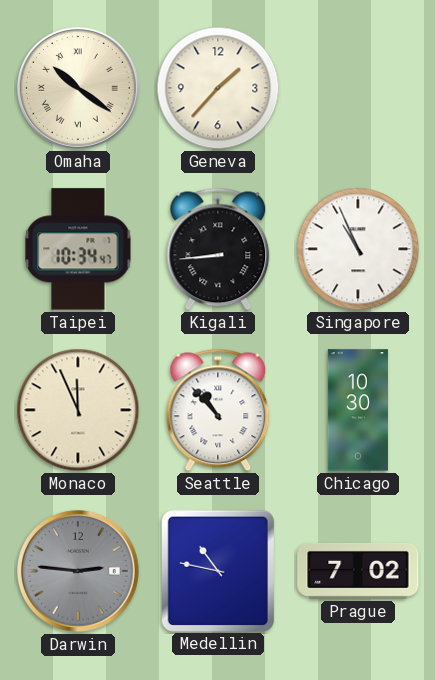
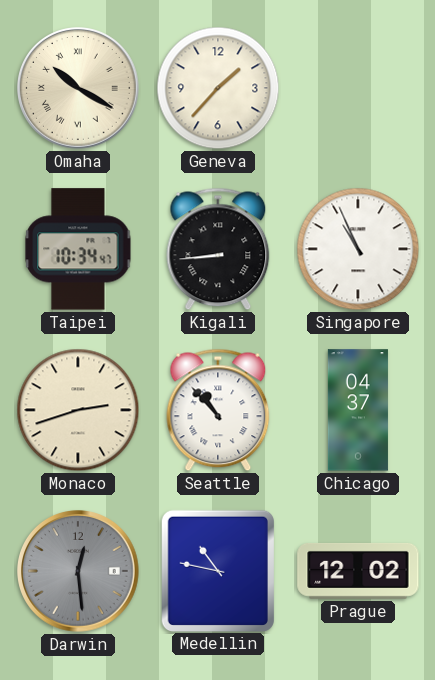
Omaha: 10:21 -> 10:20
Monaco: 11:56 -> 2:42
Chicago: 10:30 -> 04:37
Darwin: 2:46 -> 12:29
Prague: 7:02 -> 12:02
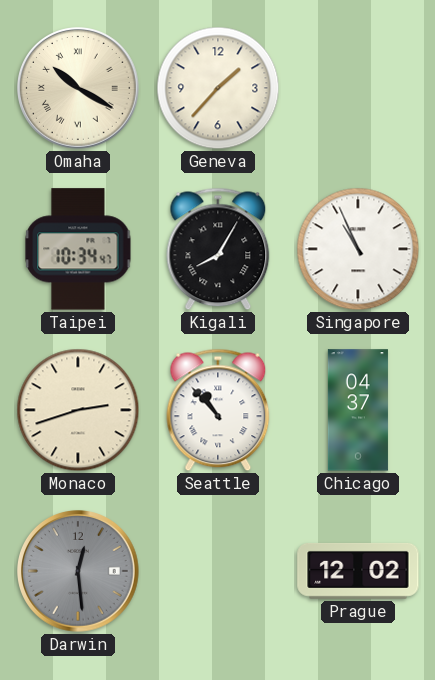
Kigali: 8:44 -> 8:05
Medellin: 10:47 -> none
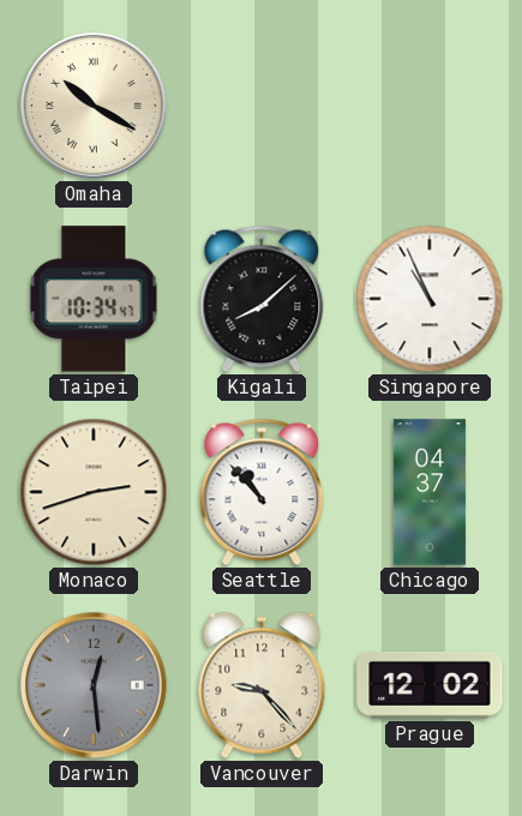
Geneva: 1:37 -> none
Kigali: 8:05 -> 8:08
Vancouver: none -> 9:23
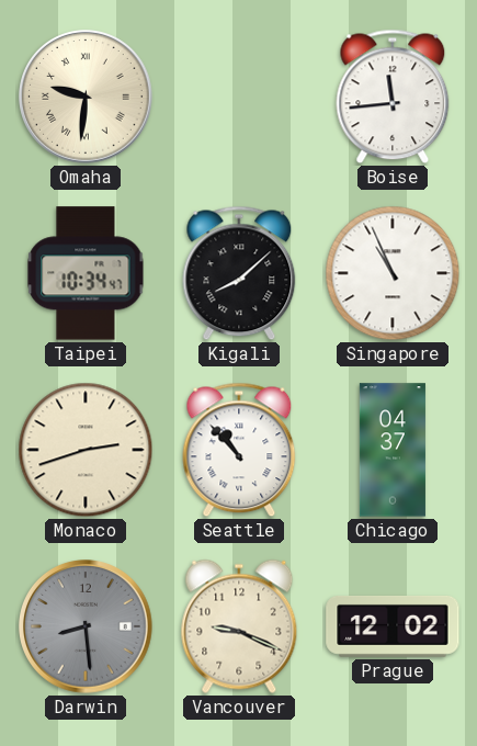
Omaha: 10:20 -> 9:31
Boise: none -> 11:44
Darwin: 12:29 -> 8:29
Vancouver: 9:23 -> 9:19
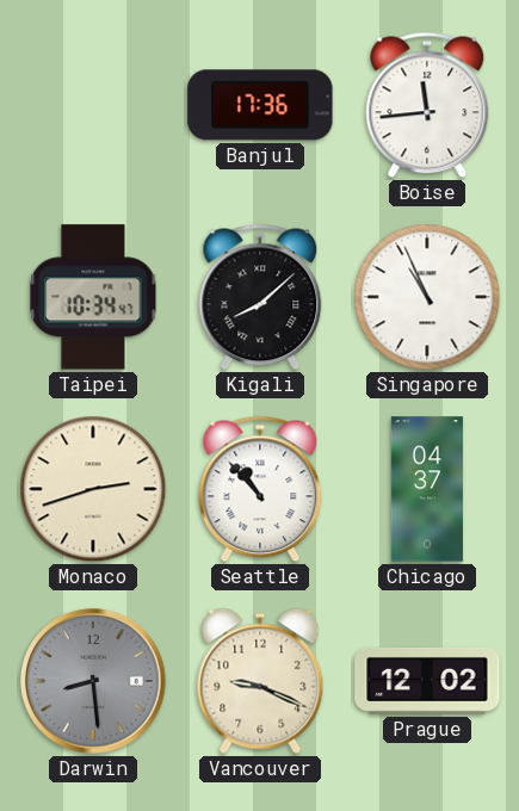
Omaha: 9:31 -> none
Banjul: none -> 17:36
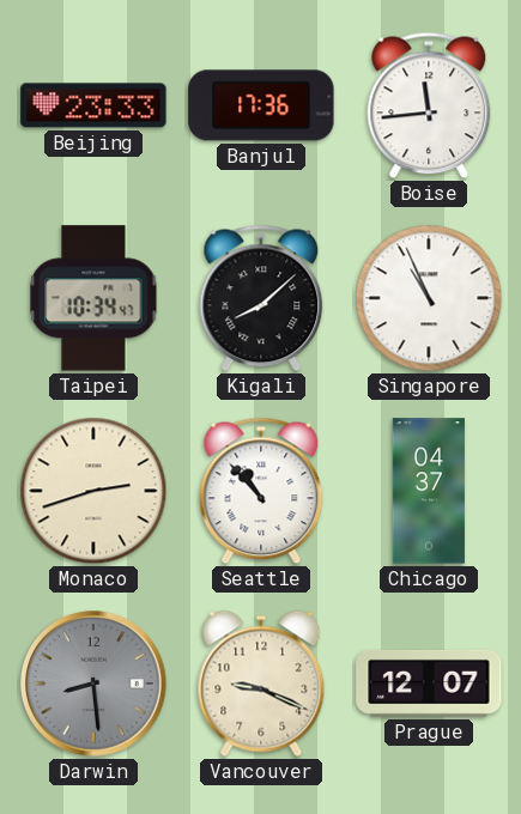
Beijing: none -> 23:33
Prague: 12:02 -> 12:07
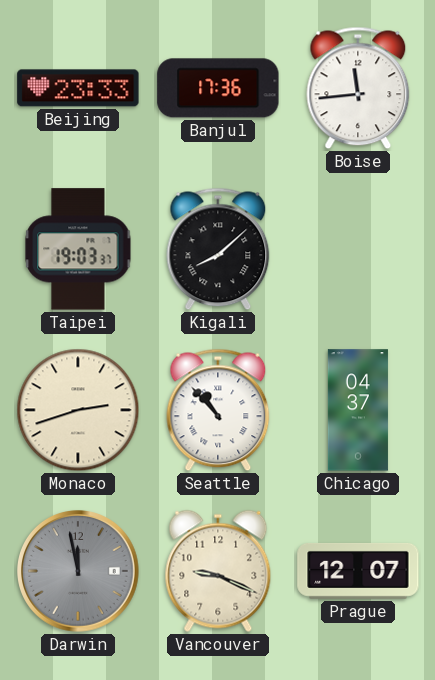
Taipei: 10:34 -> 19:03
Singapore: 10:56 -> none
Darwin: 8:29 -> 11:58
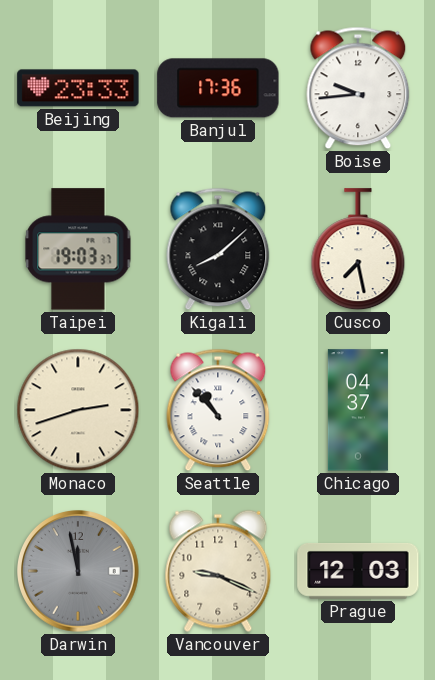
Boise: 11:44 -> 9:44
Cusco: none -> 7:28
Prague: 12:07 -> 12:03
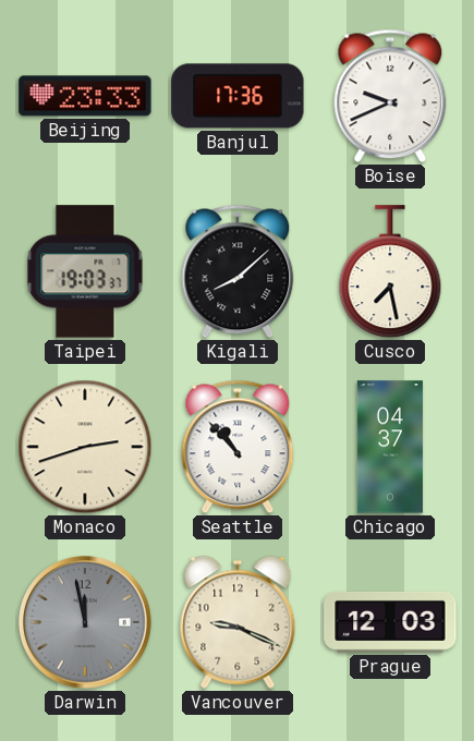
Boise: 9:44 -> 9:41
